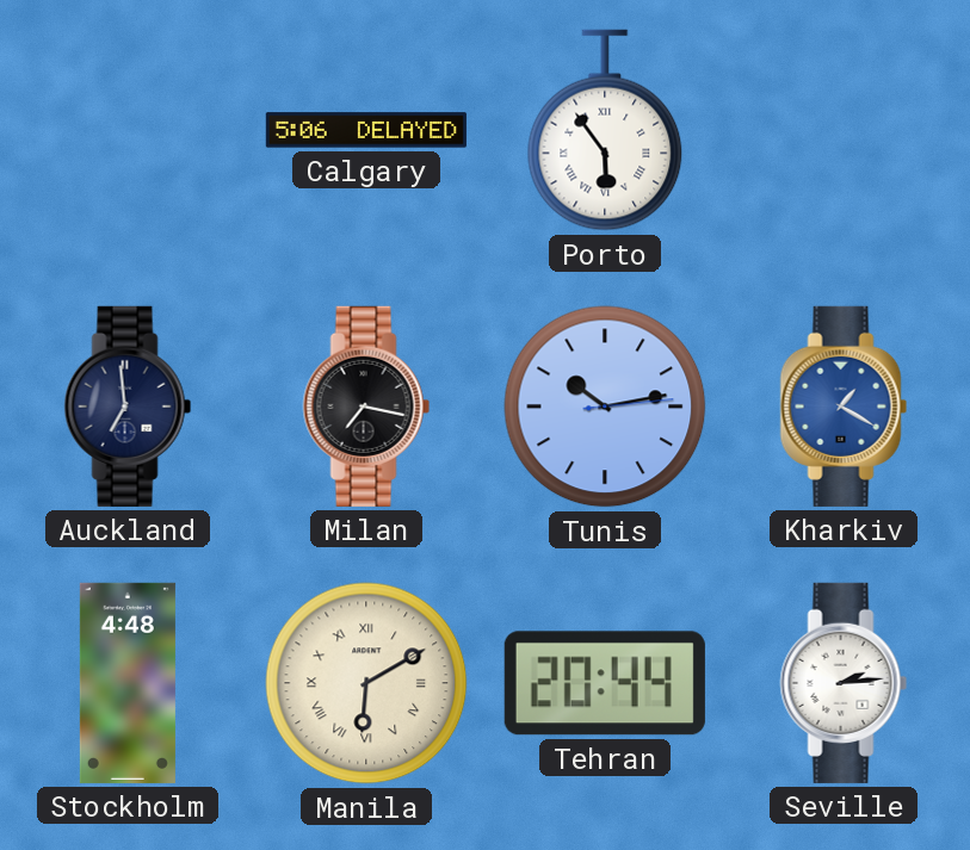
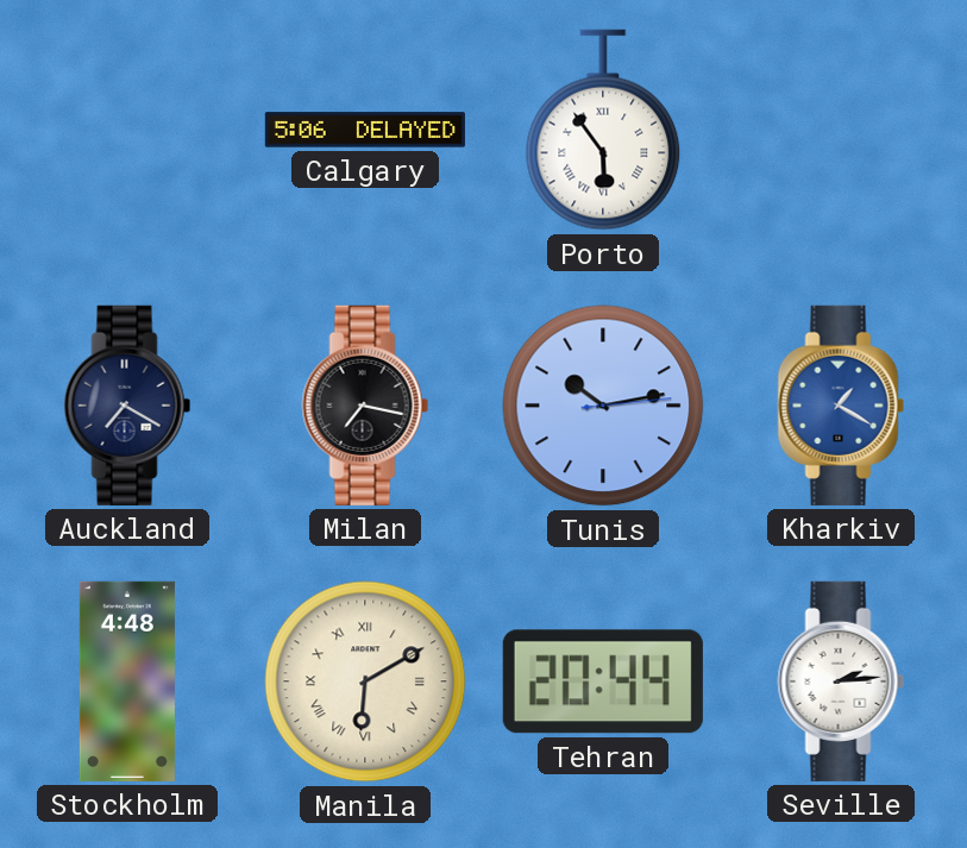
Auckland: 6:59 -> 7:20
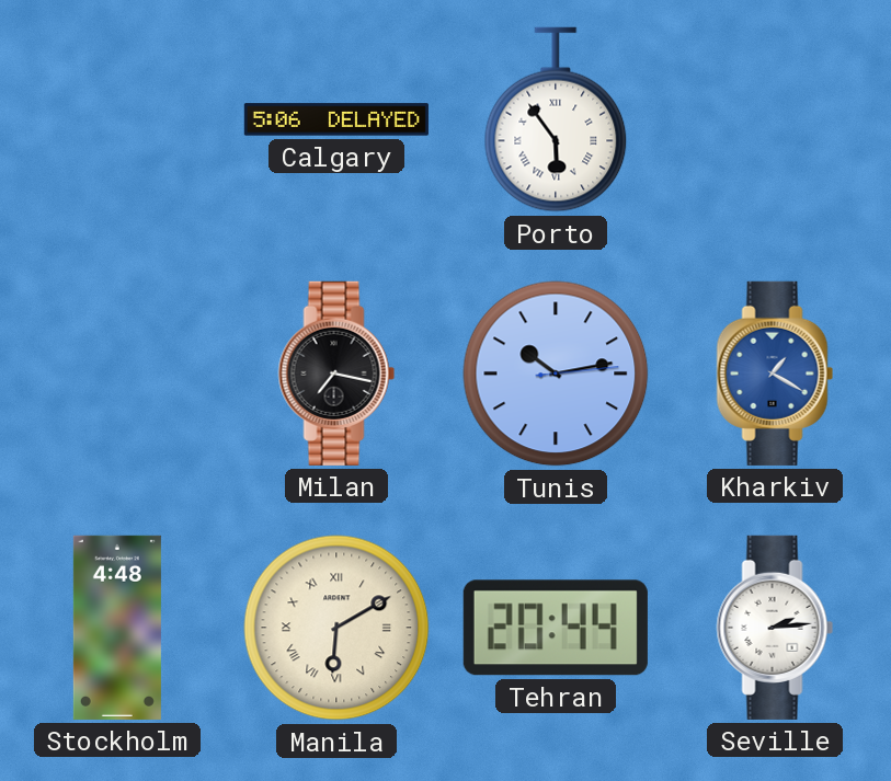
Auckland: 7:20 -> none
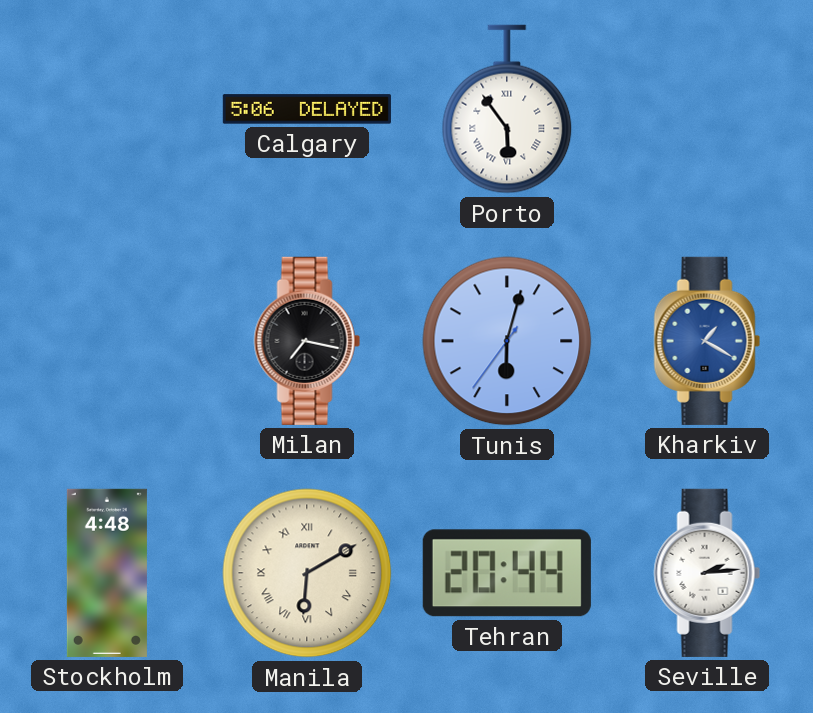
Tunis: 10:13 -> 6:02
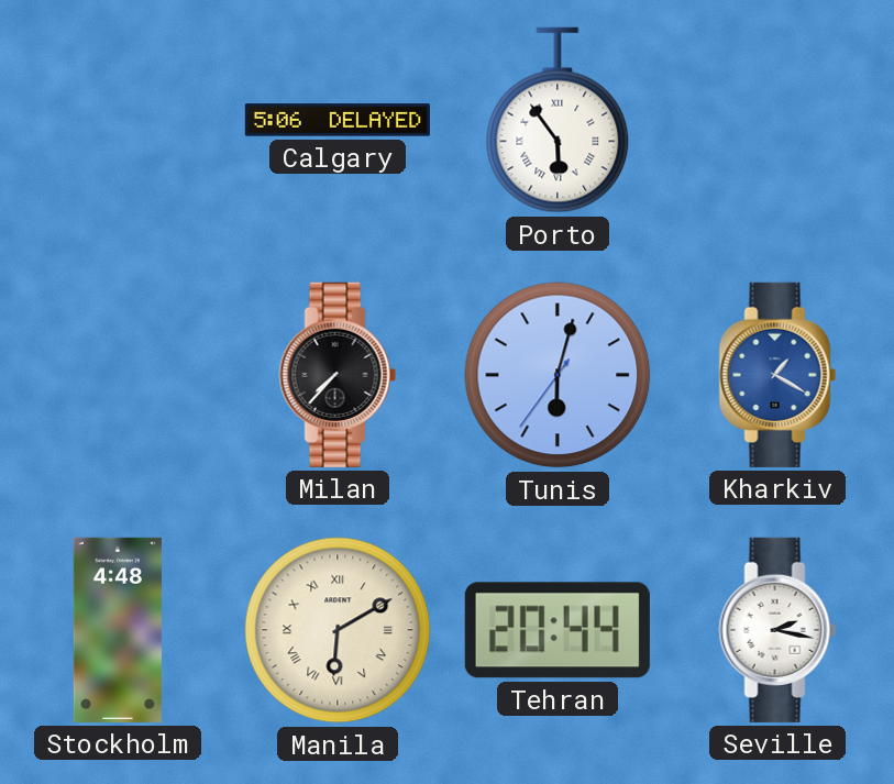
Milan: 7:17 -> 7:37
Seville: 2:14 -> 2:17
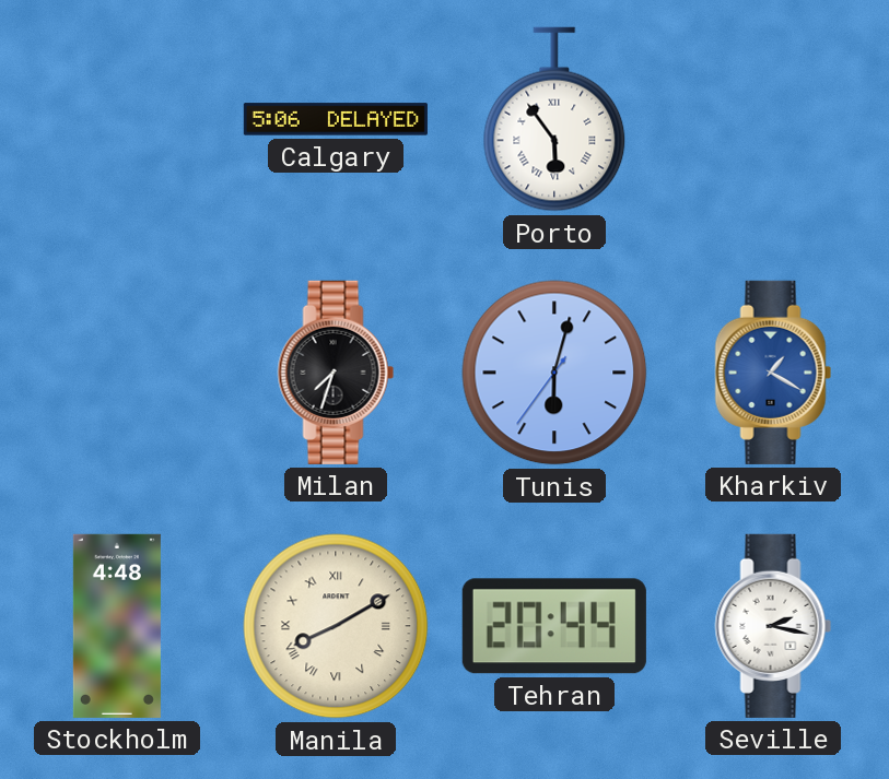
Milan: 7:37 -> 7:33
Manila: 6:10 -> 8:10
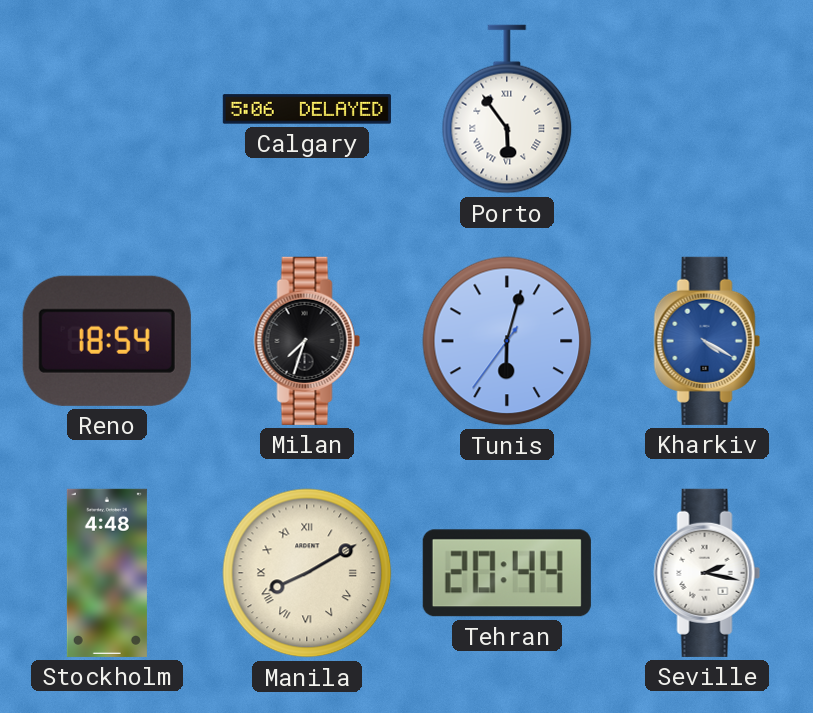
Reno: none -> 18:54
Kharkiv: 1:20 -> 4:20
